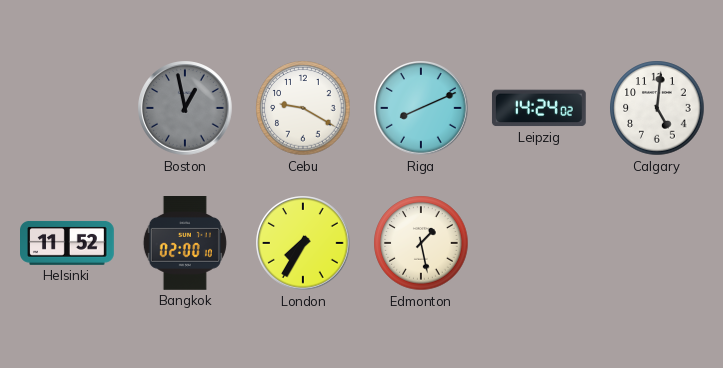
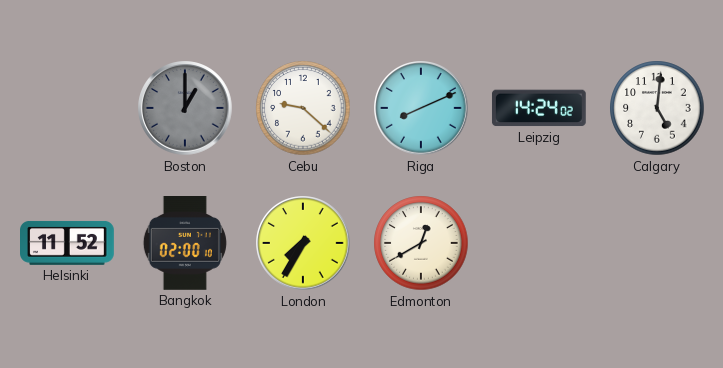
Boston: 12:58 -> 1:00
Cebu: 9:20 -> 9:22
Edmonton: 1:28 -> 12:40
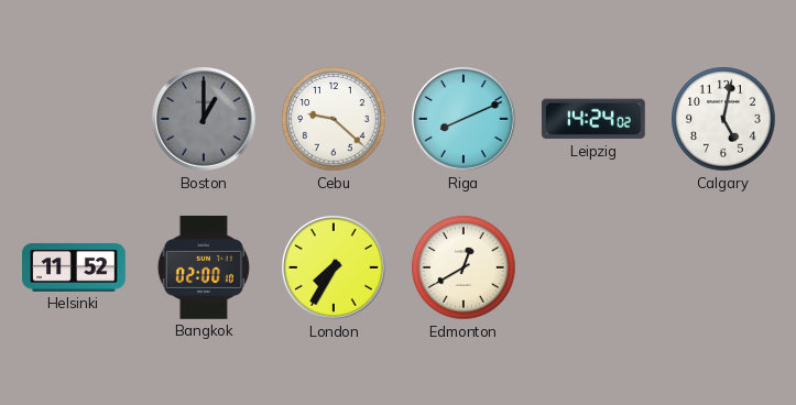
Calgary: 5:01 -> 5:02
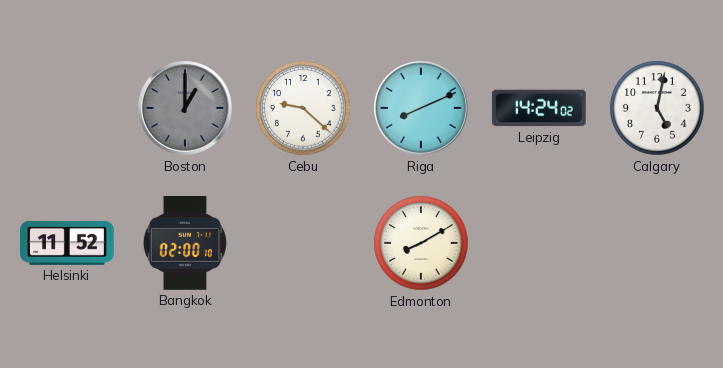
London: 7:35 -> none
Edmonton: 12:40 -> 8:10
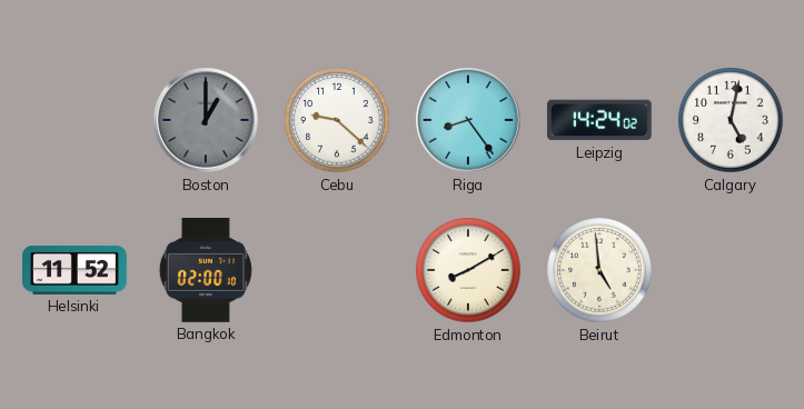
Riga: 8:11 -> 8:24
Beirut: none -> 4:59
